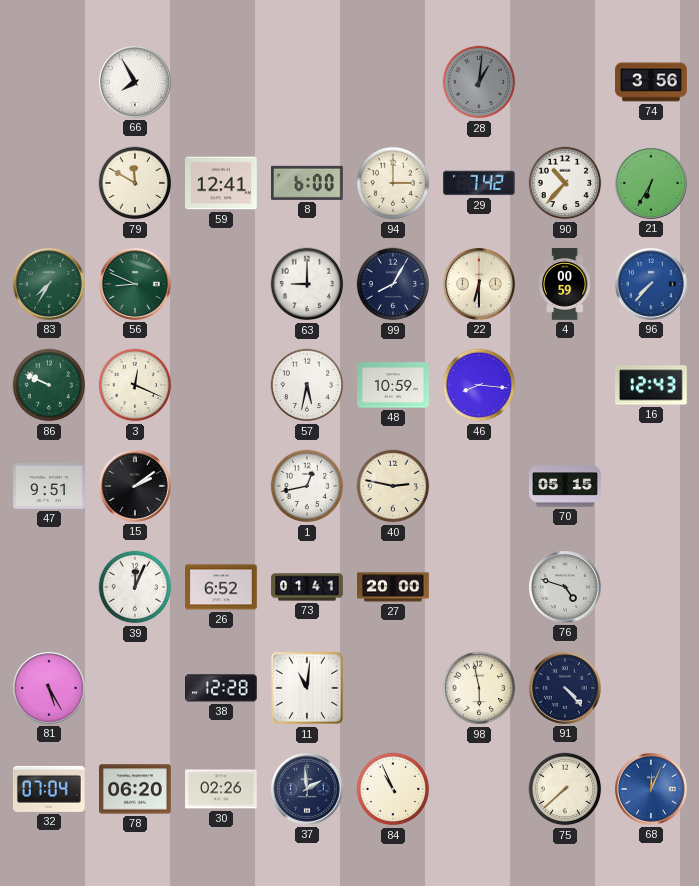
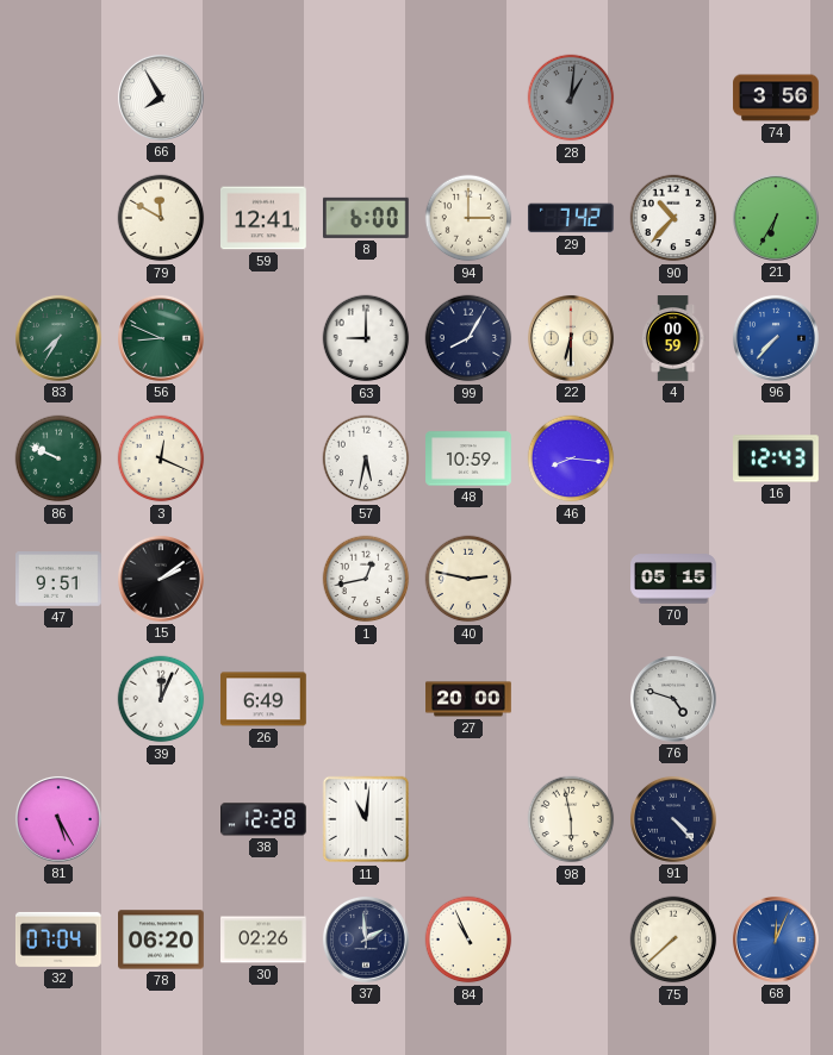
26: 6:52 -> 6:49
73: 01:41 -> none
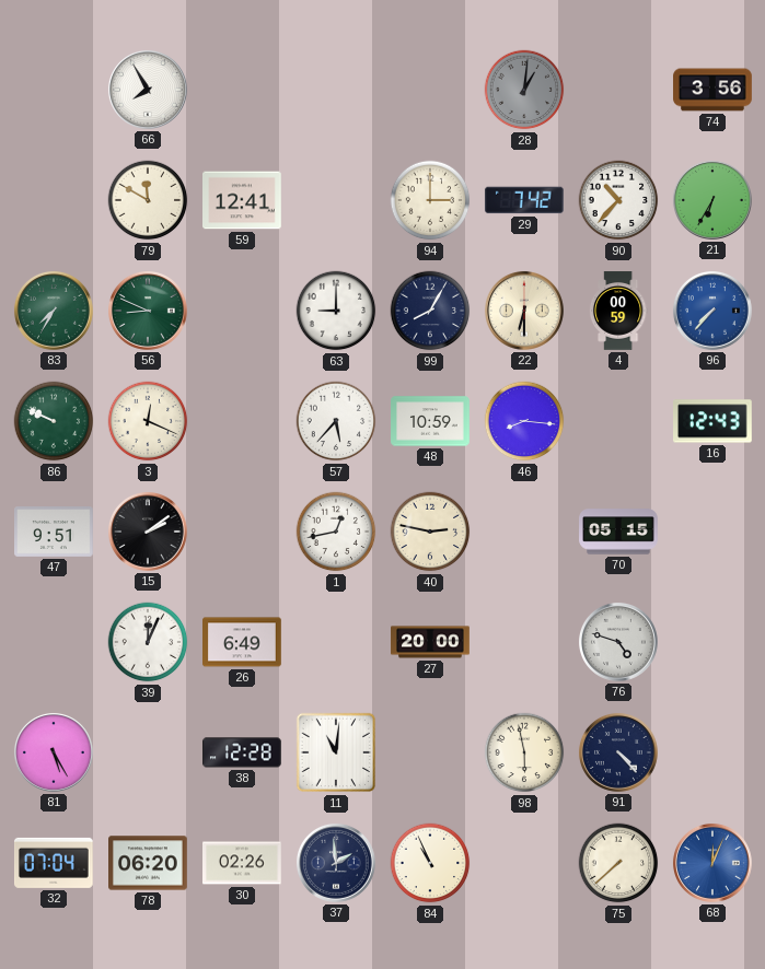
8: 6:00 -> none
57: 5:32 -> 5:37
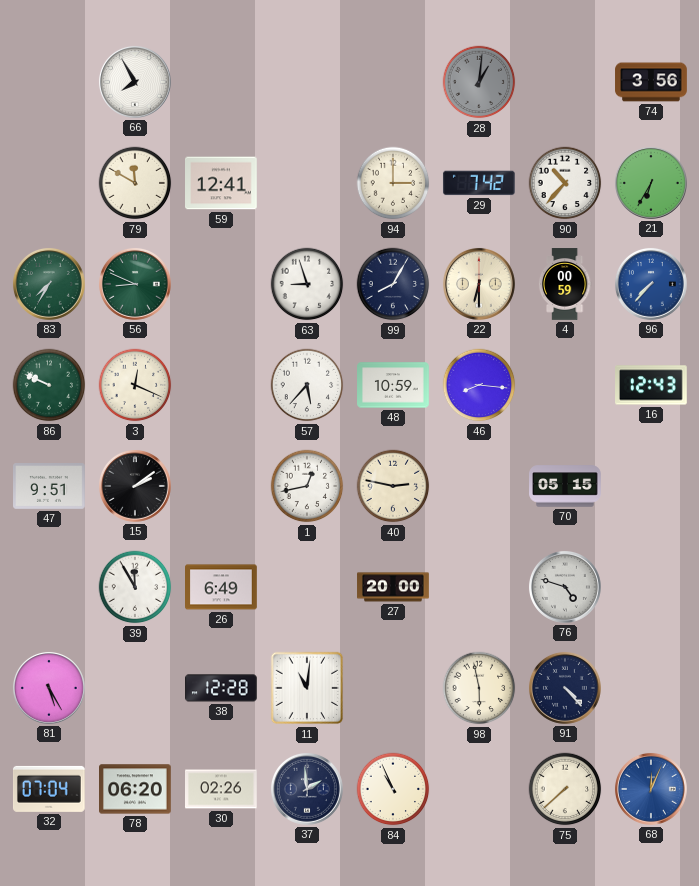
63: 9:00 -> 8:57
39: 12:04 -> 11:55
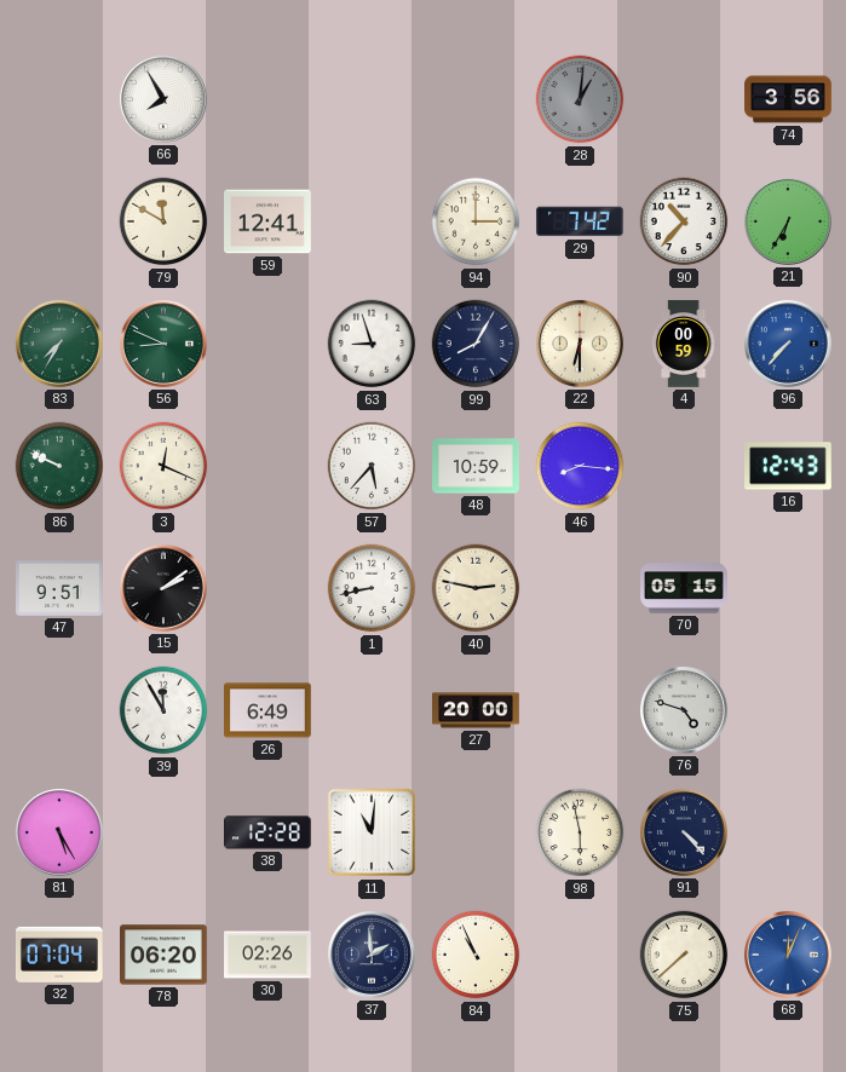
1: 12:43 -> 8:43
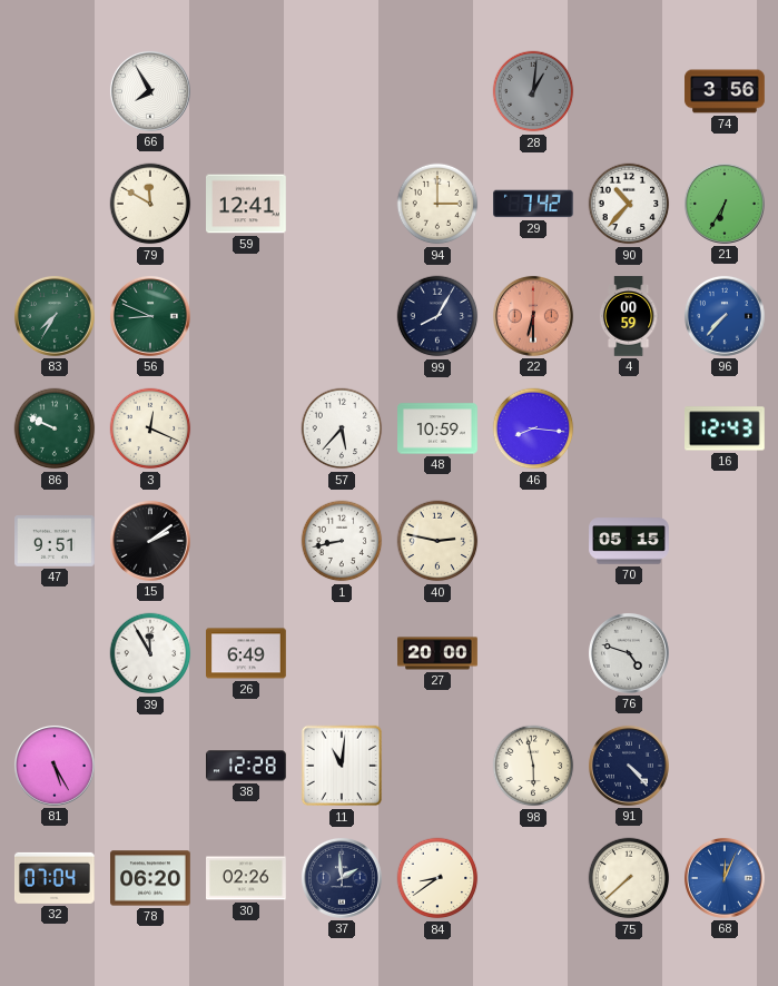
63: 8:57 -> none
22 dial: cream -> salmon
84: 10:56 -> 8:39
